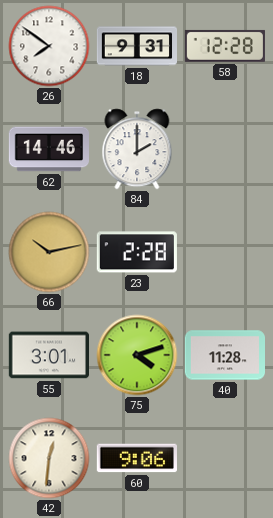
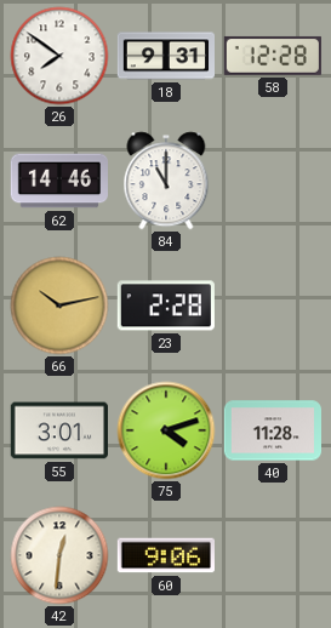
84: 2:00 -> 11:00
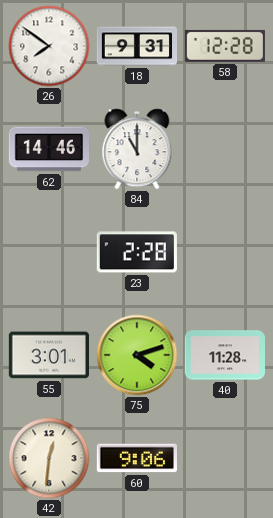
66: 10:13 -> none
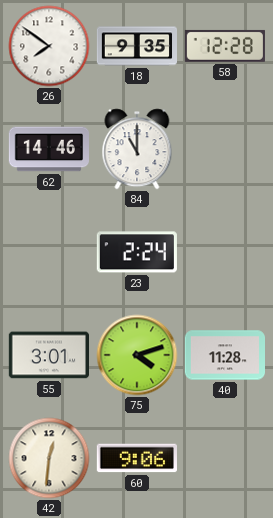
18: 9:31 -> 9:35
23: 2:28 -> 2:24
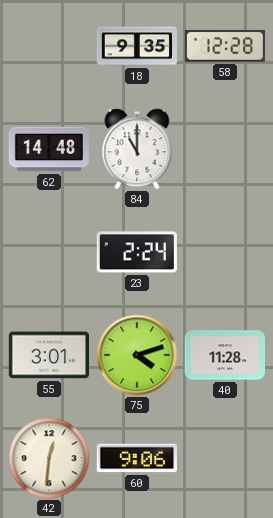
26: 7:51 -> none
62: 14:46 -> 14:48
